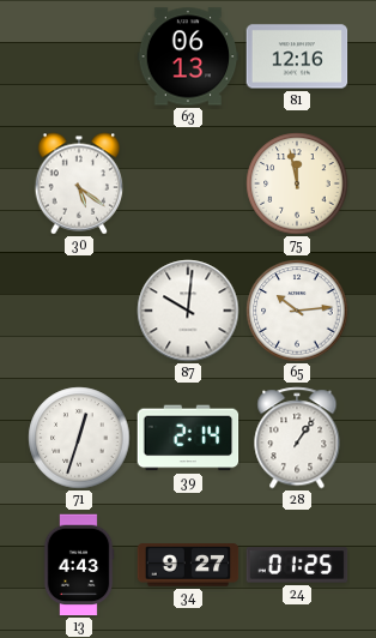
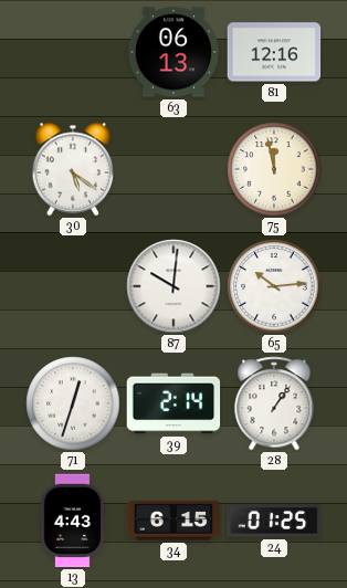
34: 9:27 -> 6:15
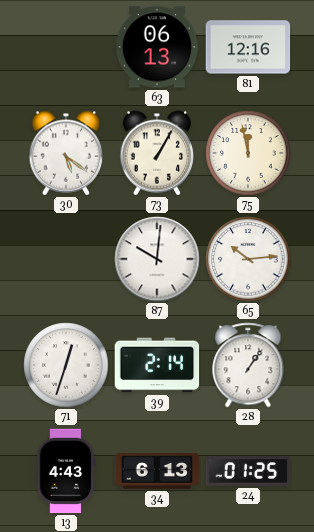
73: none -> 1:05
34: 6:15 -> 6:13
